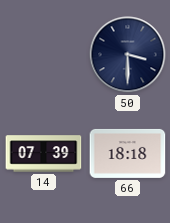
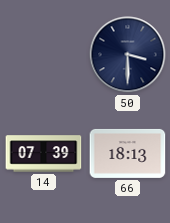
66: 18:18 -> 18:13
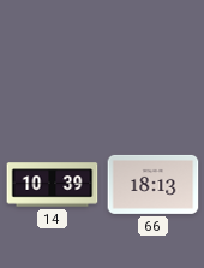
50: 3:30 -> none
14: 07:39 -> 10:39
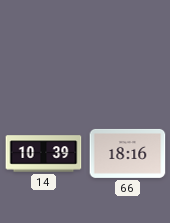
66: 18:13 -> 18:16
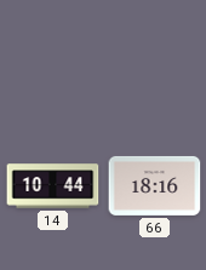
14: 10:39 -> 10:44
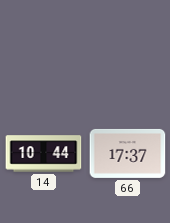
66: 18:16 -> 17:37
